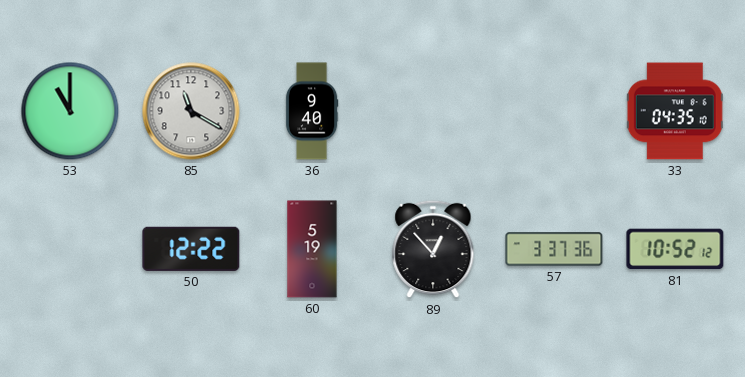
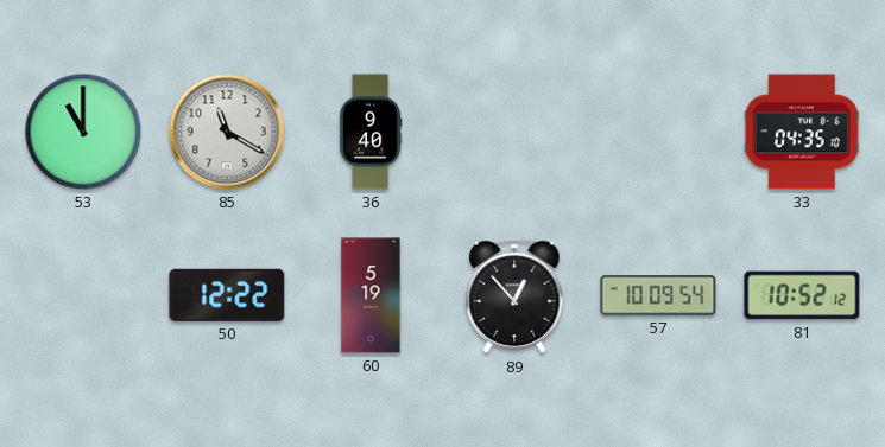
57: 3:37 -> 10:09
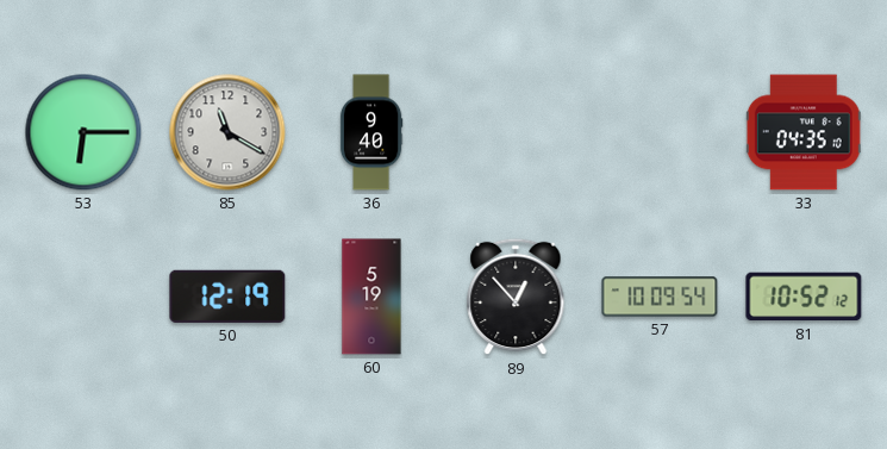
53: 11:00 -> 6:15
50: 12:22 -> 12:19
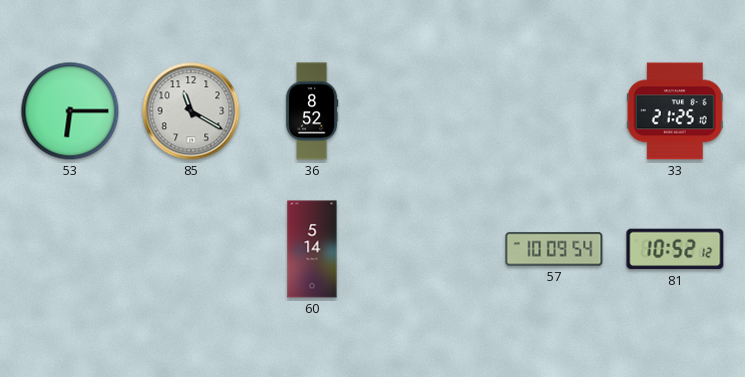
36: 9:40 -> 8:52
33: 04:35 -> 21:25
50: 12:19 -> none
60: 5:19 -> 5:14
89: 12:53 -> none
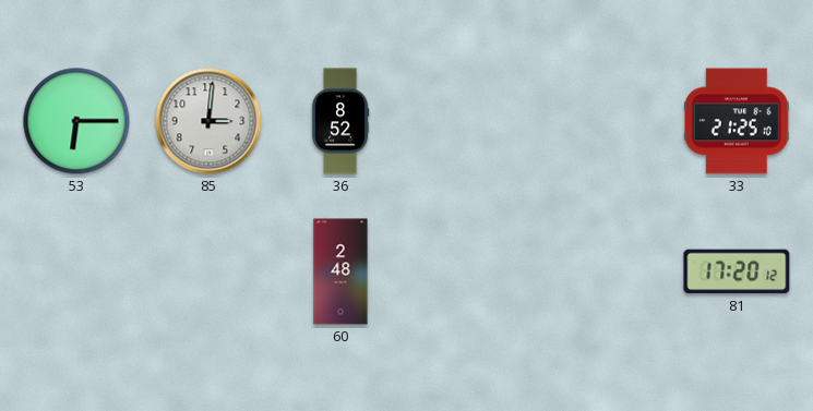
85: 11:20 -> 3:01
60: 5:14 -> 2:48
57: 10:09 -> none
81: 10:52 -> 17:20
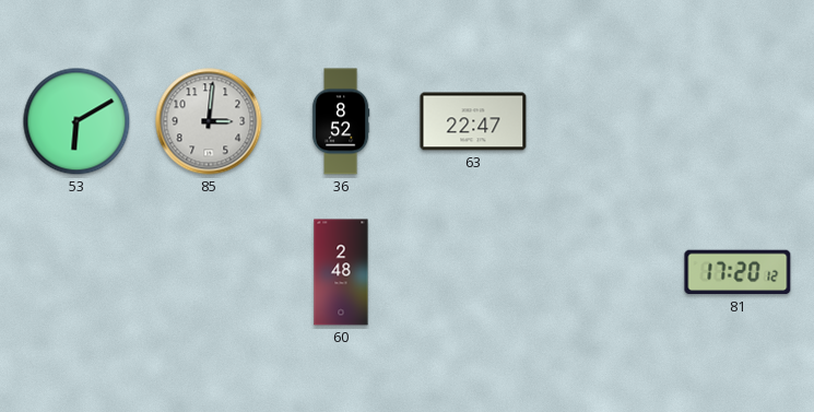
53: 6:15 -> 6:10
63: none -> 22:47
33: 21:25 -> none
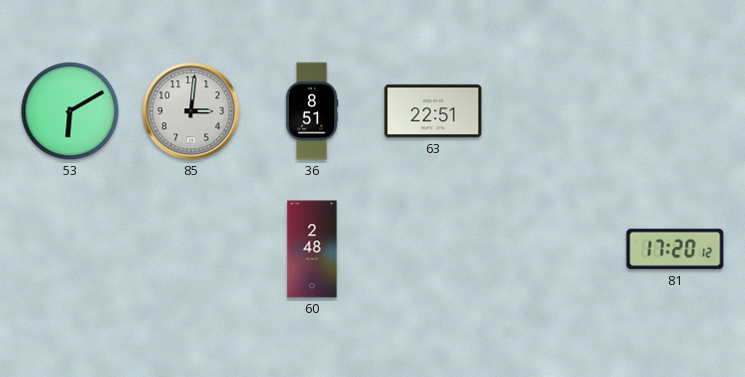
36: 8:52 -> 8:51
63: 22:47 -> 22:51
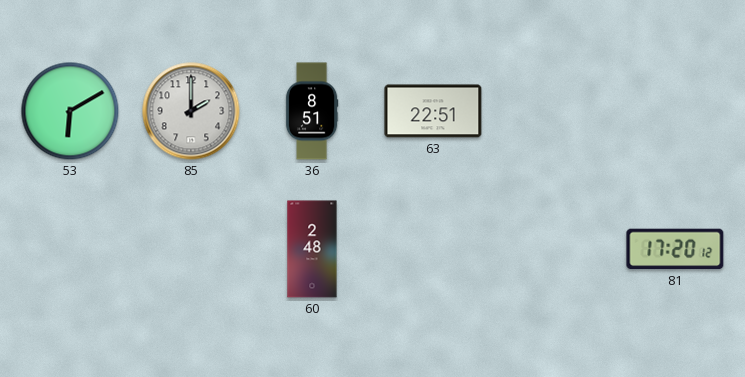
85: 3:01 -> 2:00
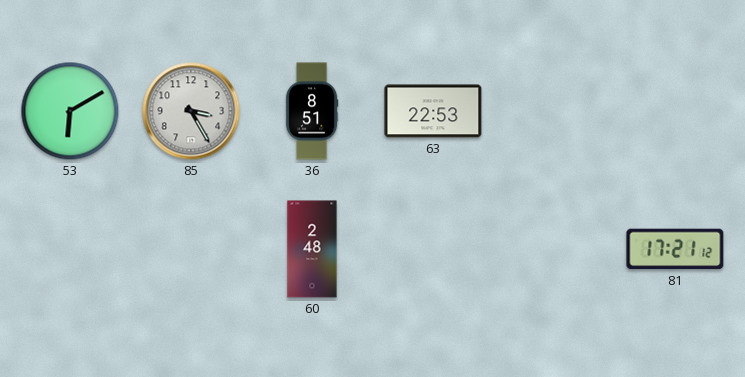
85: 2:00 -> 3:25
63: 22:51 -> 22:53
81: 17:20 -> 17:21
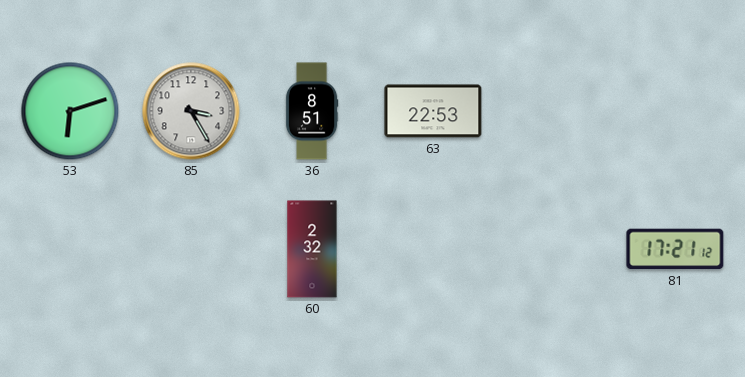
53: 6:10 -> 6:12
60: 2:48 -> 2:32
